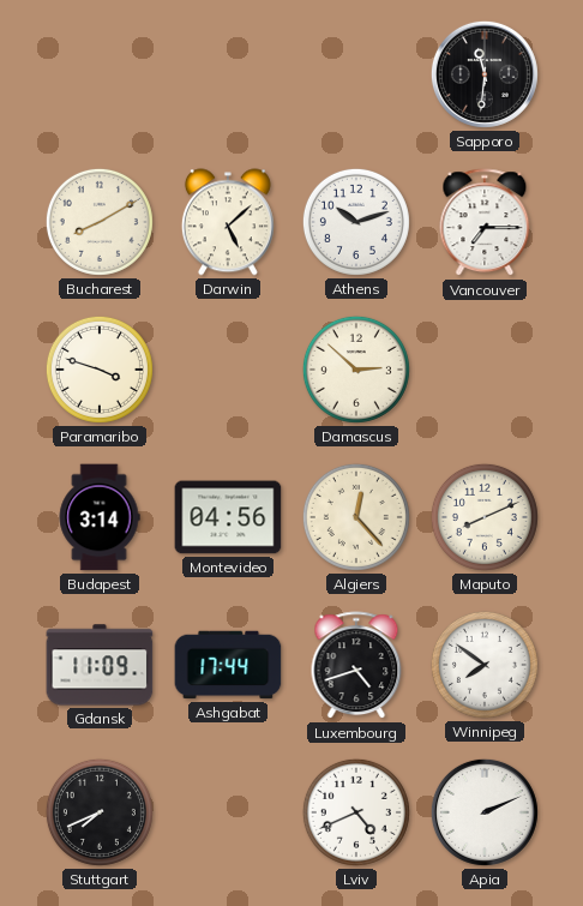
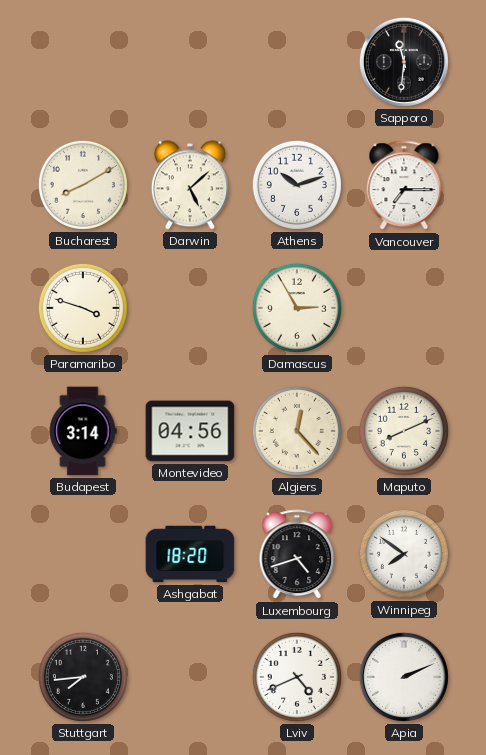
Damascus: 2:52 -> 2:55
Gdansk: 11:09 -> none
Ashgabat: 17:44 -> 18:20
Stuttgart: 7:41 -> 7:44
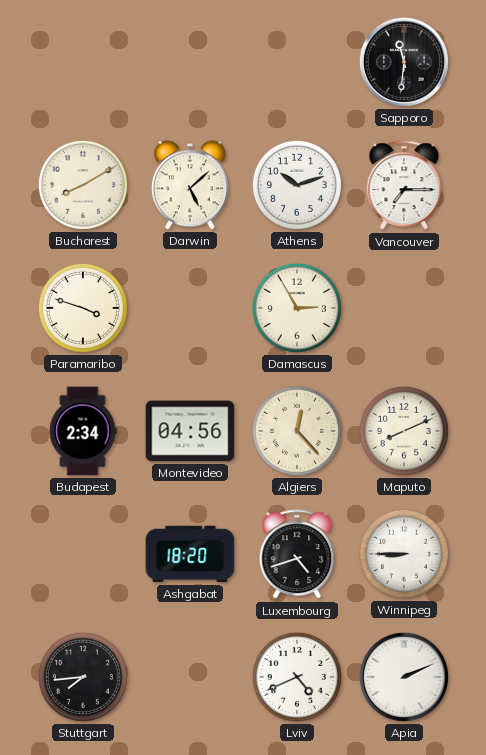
Budapest: 3:14 -> 2:34
Winnipeg: 7:51 -> 8:45
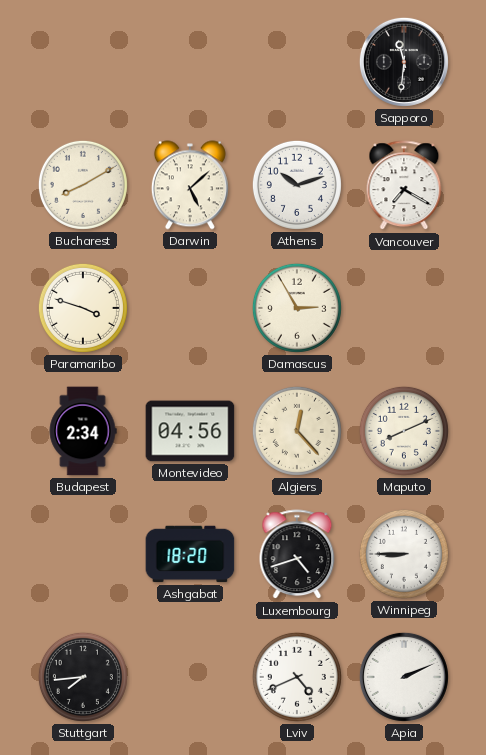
Vancouver: 7:15 -> 7:20
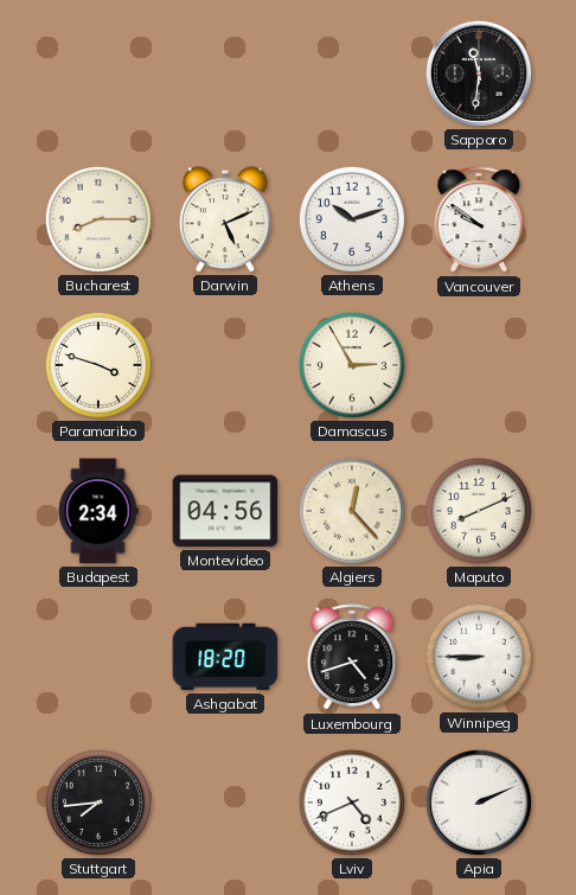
Bucharest: 8:10 -> 8:15
Darwin: 5:08 -> 5:11
Vancouver: 7:20 -> 9:51
